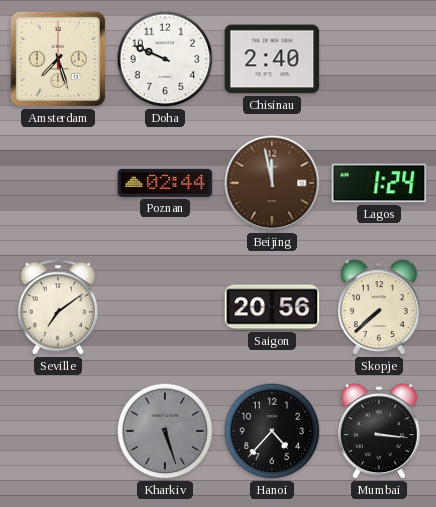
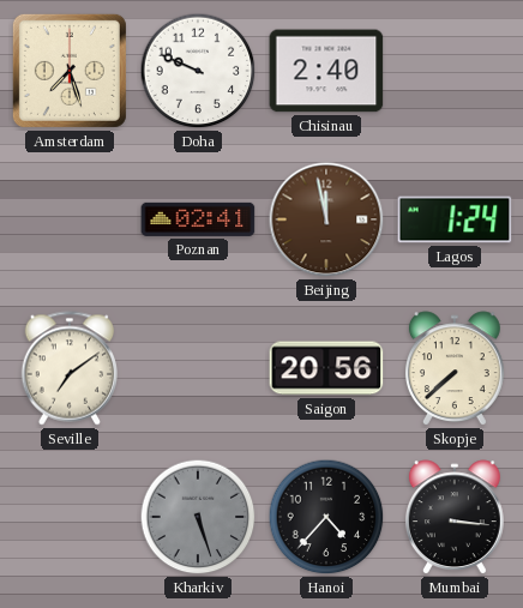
Poznan: 02:44 -> 02:41
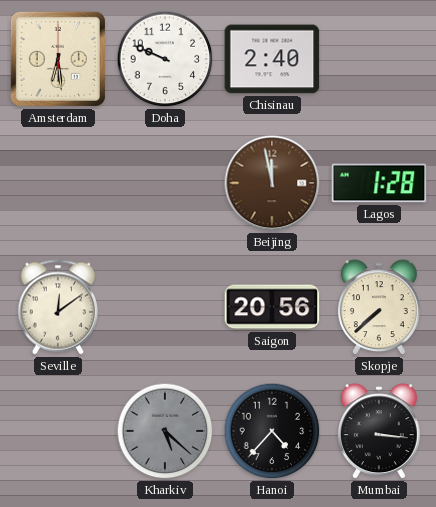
Amsterdam: 7:27 -> 6:29
Poznan: 02:41 -> none
Lagos: 1:24 -> 1:28
Seville: 7:09 -> 12:09
Kharkiv: 5:27 -> 5:22
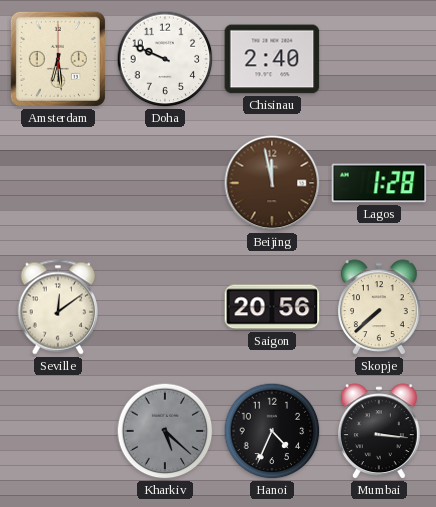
Hanoi: 4:37 -> 4:34
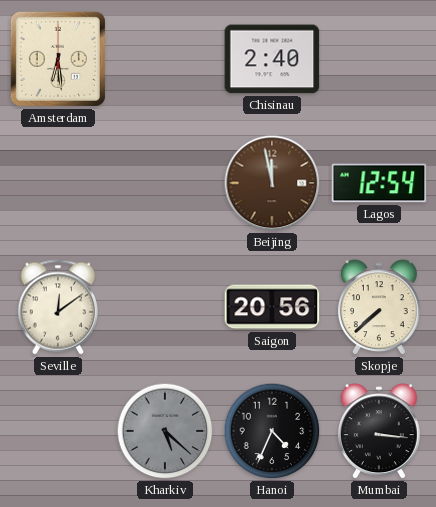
Doha: 9:49 -> none
Lagos: 1:28 -> 12:54
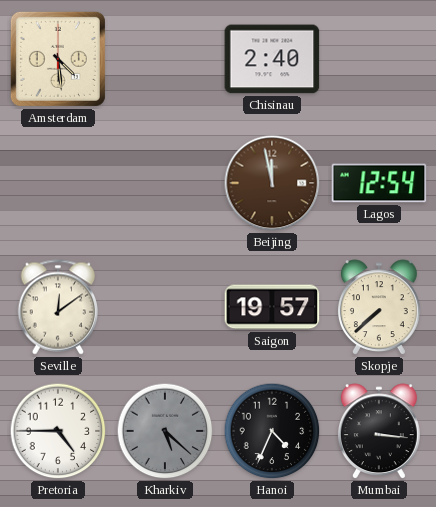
Amsterdam: 6:29 -> 4:29
Saigon: 20:56 -> 19:57
Pretoria: none -> 4:45
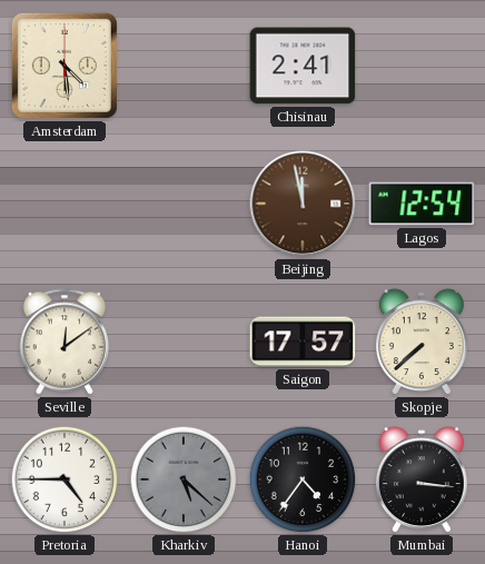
Chisinau: 2:40 -> 2:41
Saigon: 19:57 -> 17:57
Hanoi: 4:34 -> 4:36
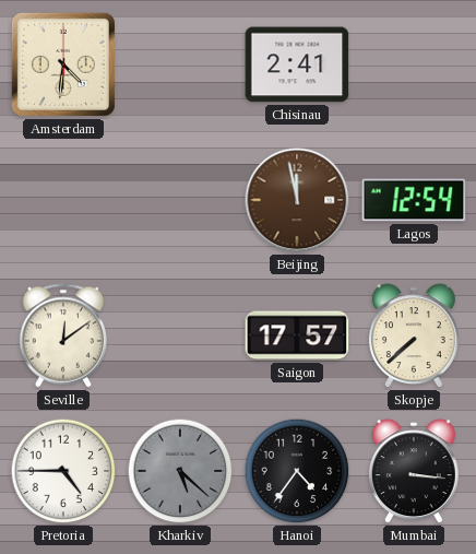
Amsterdam: 4:29 -> 4:31
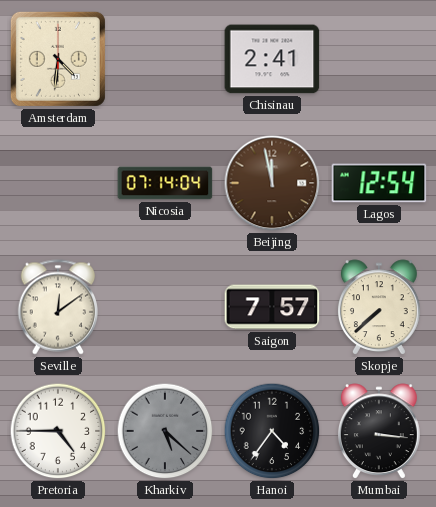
Nicosia: none -> 07:14
Saigon: 17:57 -> 7:57
